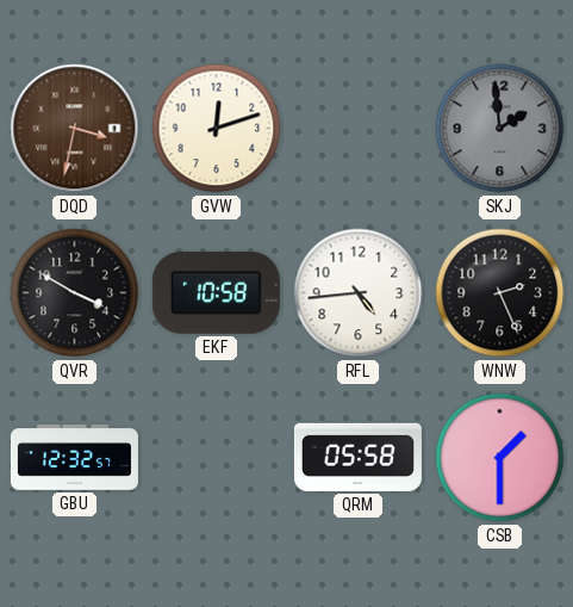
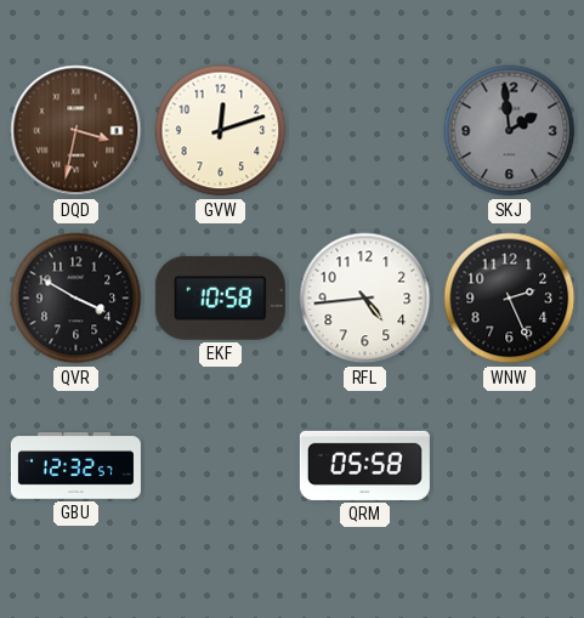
CSB: 1:30 -> none
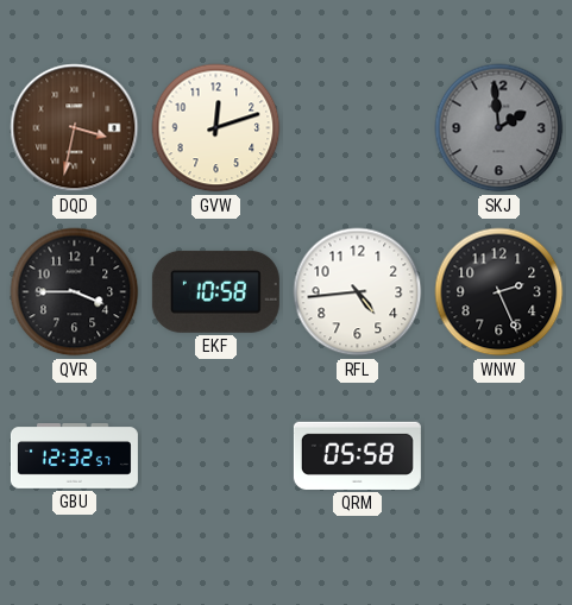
QVR: 3:50 -> 3:45
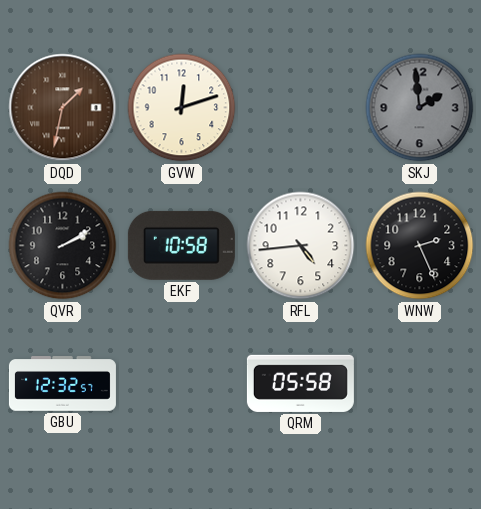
DQD: 3:32 -> 1:32
QVR: 3:45 -> 2:10
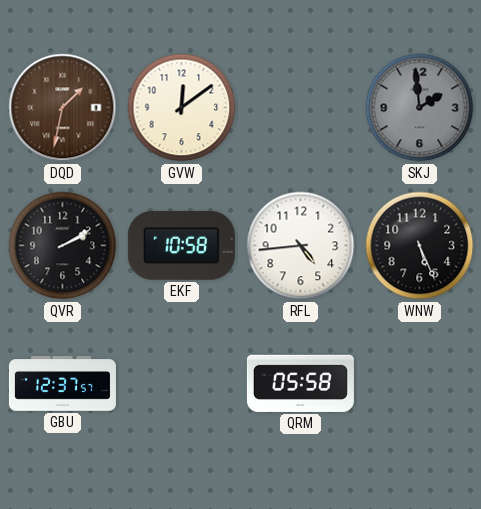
GVW: 12:12 -> 12:09
WNW: 2:26 -> 5:26
GBU: 12:32 -> 12:37
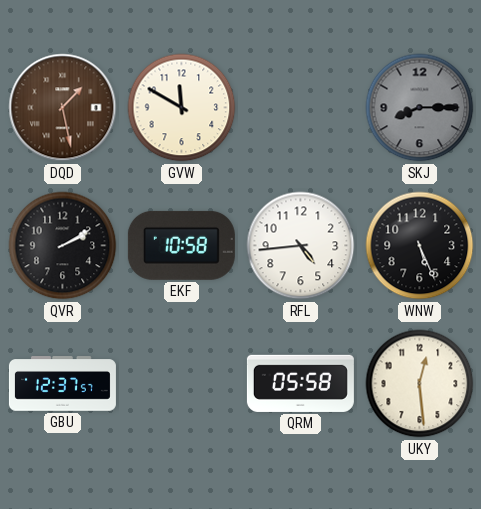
DQD: 1:32 -> 1:28
GVW: 12:09 -> 11:50
SKJ: 1:59 -> 8:15
UKY: none -> 12:29
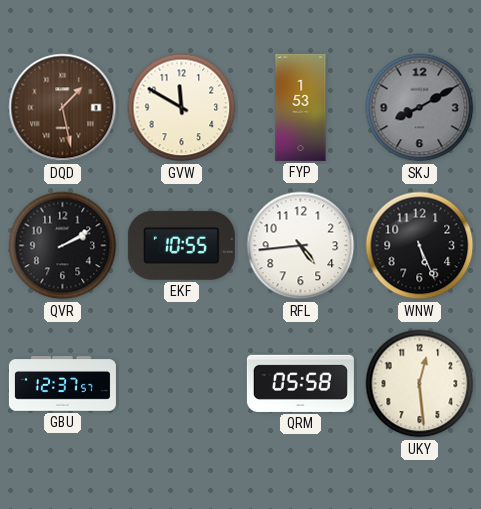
FYP: none -> 1:53
SKJ: 8:15 -> 8:10
EKF: 10:58 -> 10:55
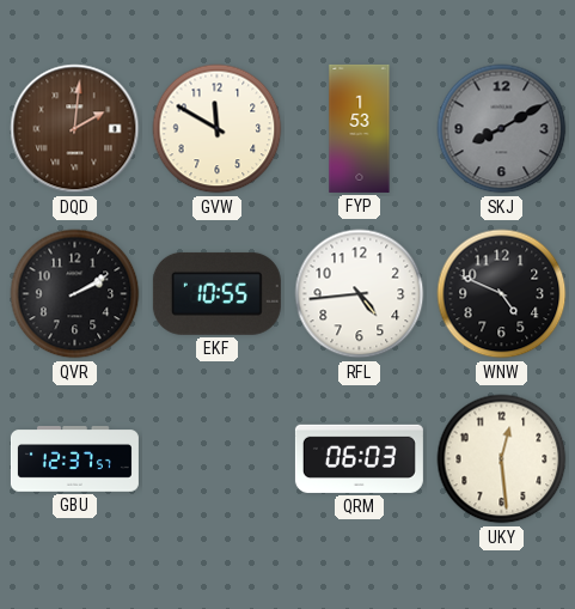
DQD: 1:28 -> 2:01
WNW: 5:26 -> 4:49
QRM: 05:58 -> 06:03
